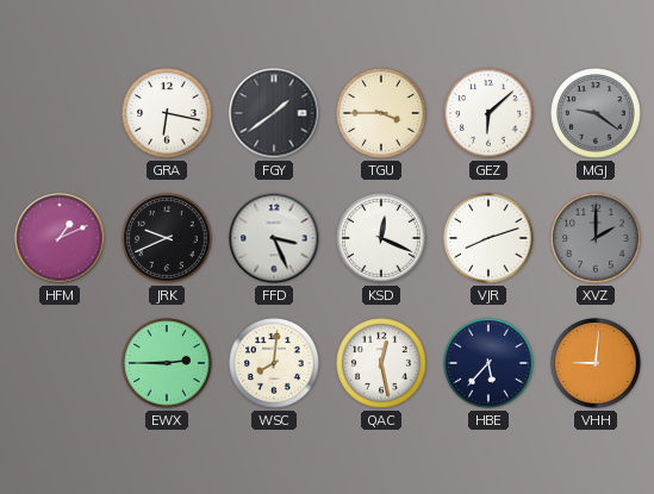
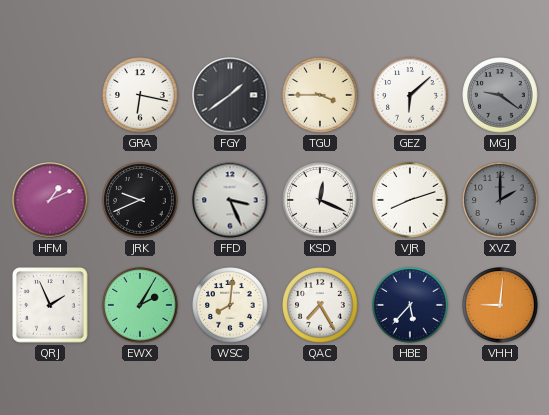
QRJ: none -> 1:56
EWX: 2:45 -> 2:05
QAC: 12:28 -> 7:25
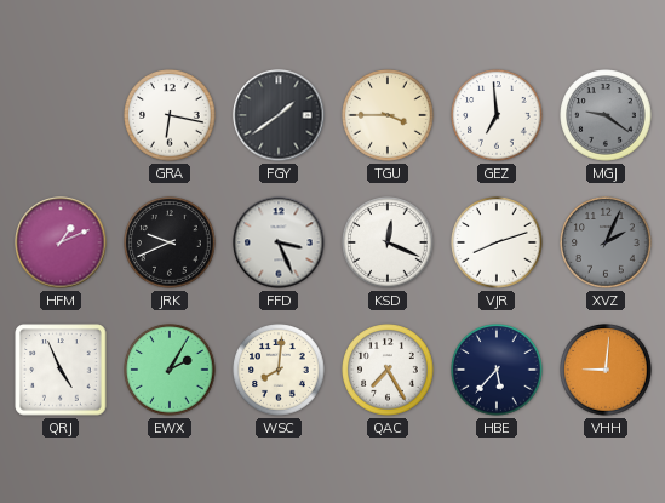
GEZ: 6:08 -> 6:59
XVZ: 2:00 -> 2:04
QRJ: 1:56 -> 4:56
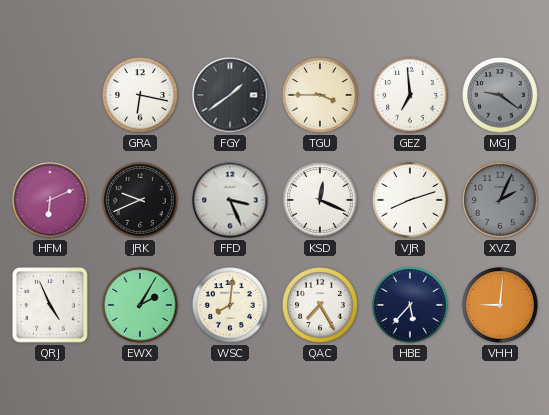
HFM: 1:11 -> 6:11
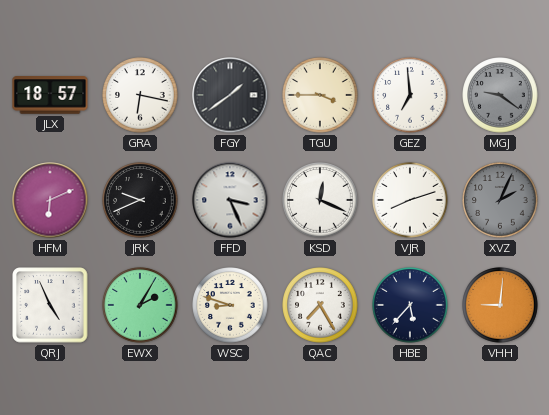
JLX: none -> 18:57
WSC: 8:01 -> 8:48
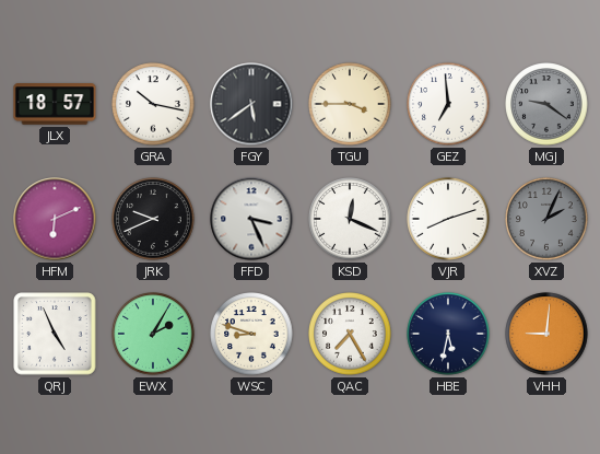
GRA: 6:17 -> 10:17
FGY: 1:39 -> 5:39
HBE: 5:37 -> 5:32
